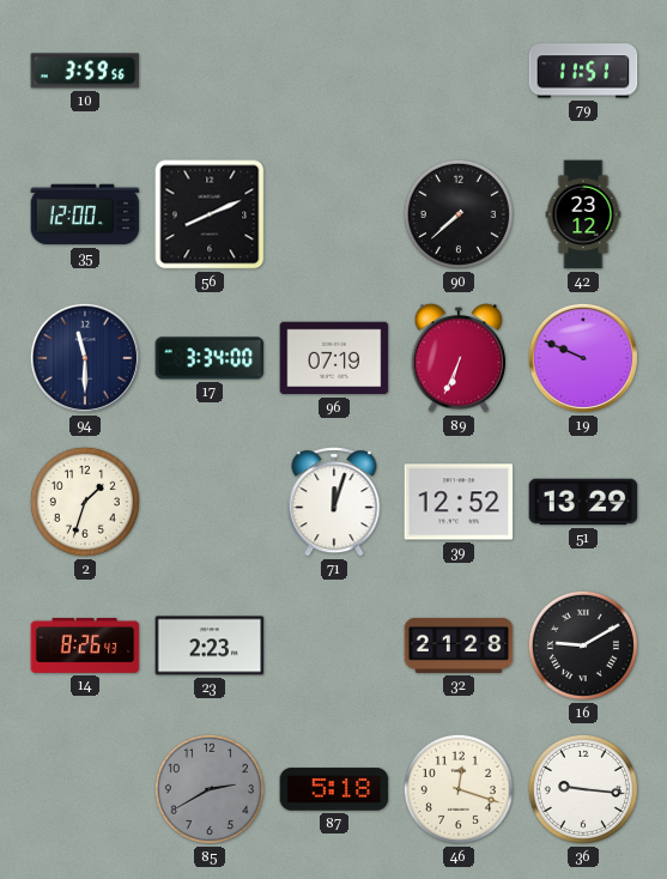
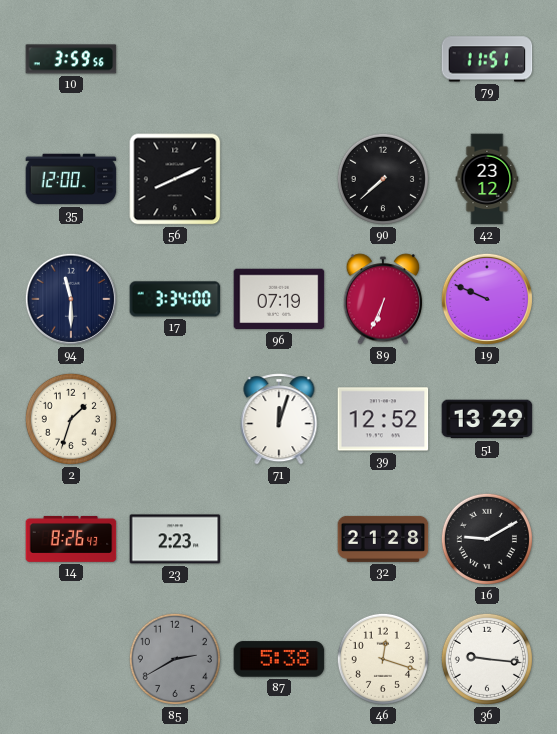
87: 5:18 -> 5:38
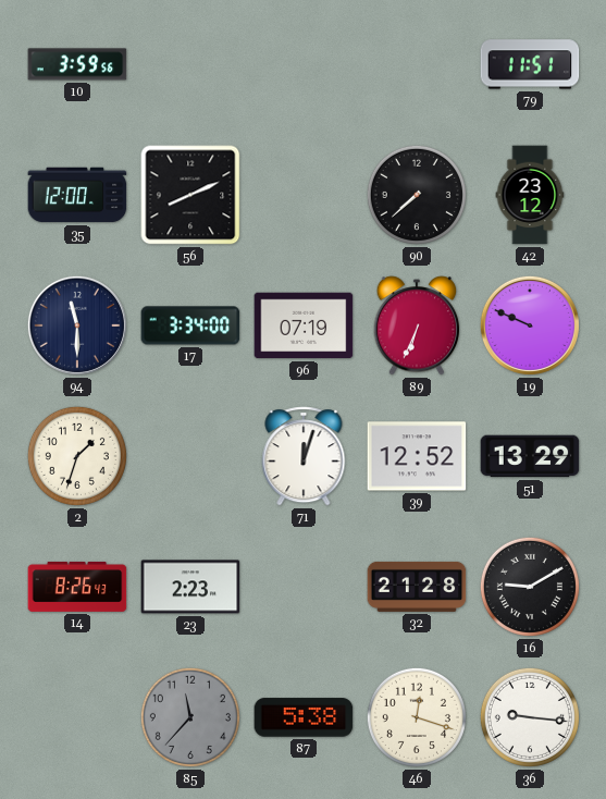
85: 2:40 -> 11:37
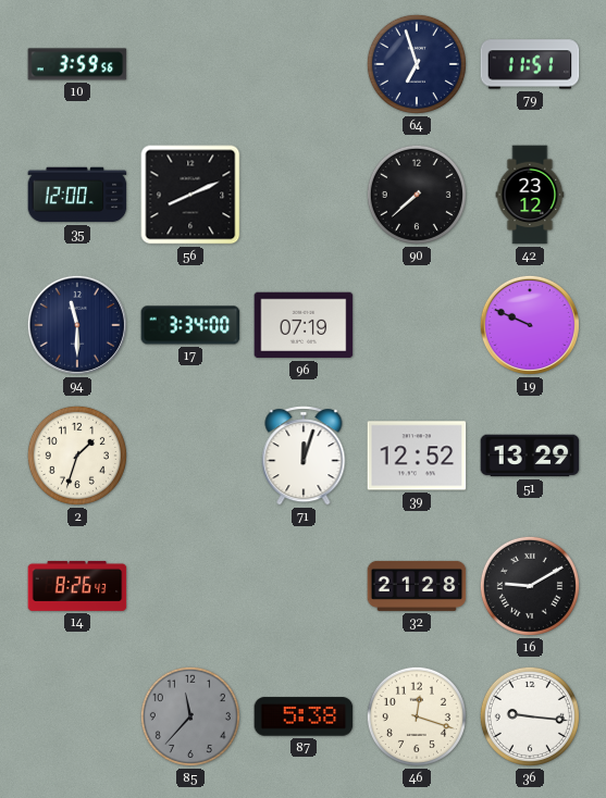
64: none -> 6:57
89: 6:34 -> none
23: 2:23 -> none
